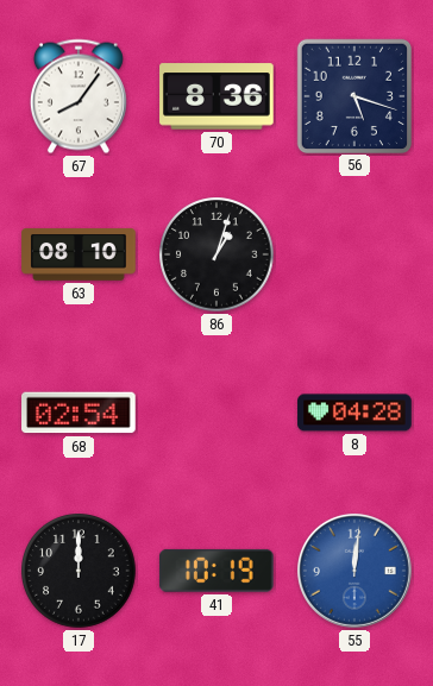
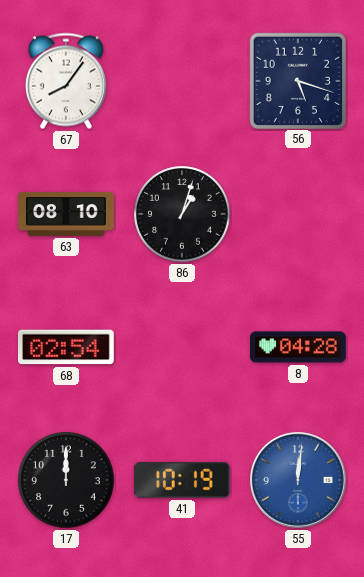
70: 8:36 -> none
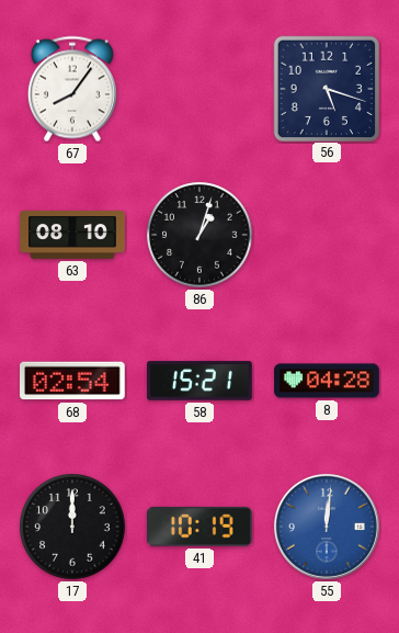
58: none -> 15:21
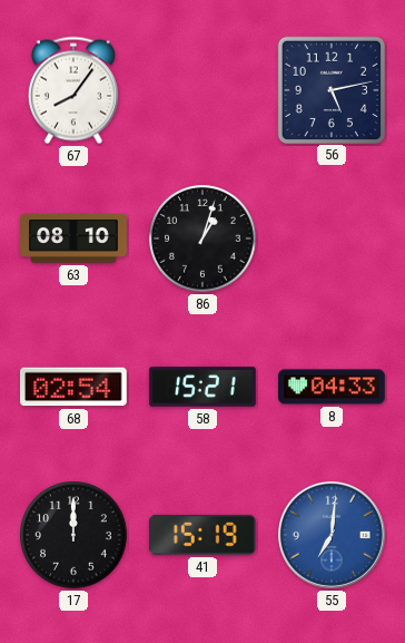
56: 5:18 -> 5:13
8: 04:28 -> 04:33
41: 10:19 -> 15:19
55: 12:01 -> 7:01
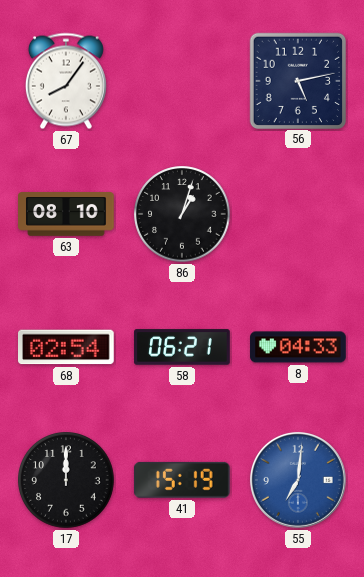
58: 15:21 -> 06:21
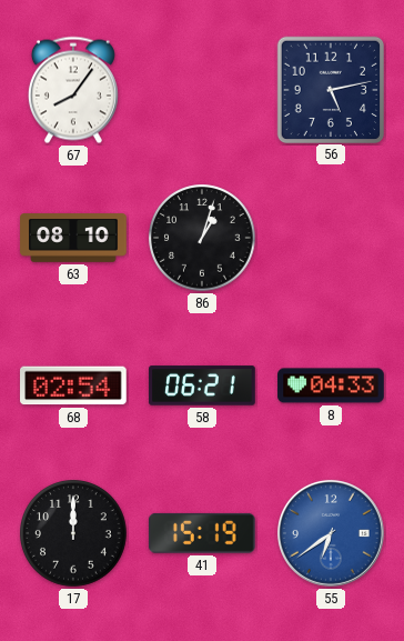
55: 7:01 -> 6:39
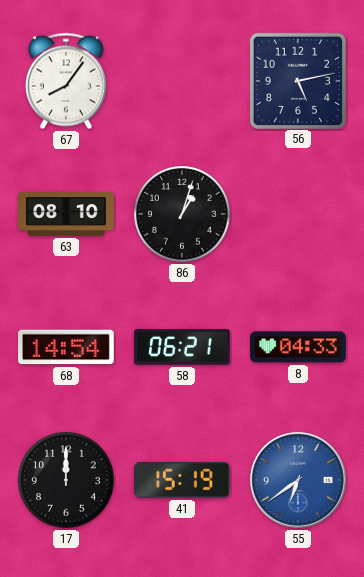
68: 02:54 -> 14:54
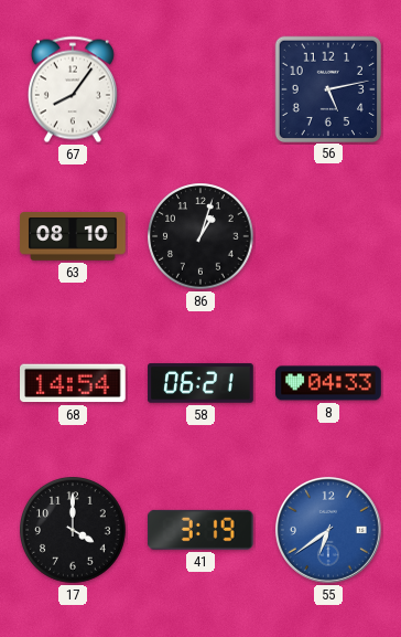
17: 12:00 -> 4:00
41: 15:19 -> 3:19
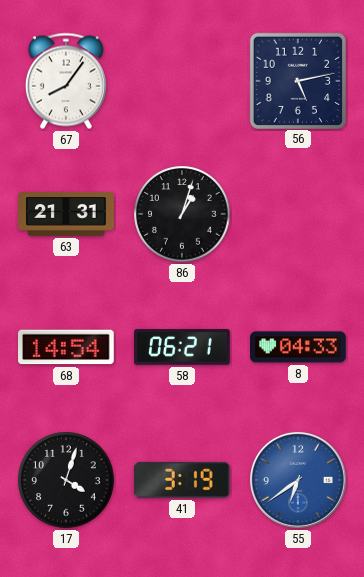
63: 08:10 -> 21:31
17: 4:00 -> 4:03
